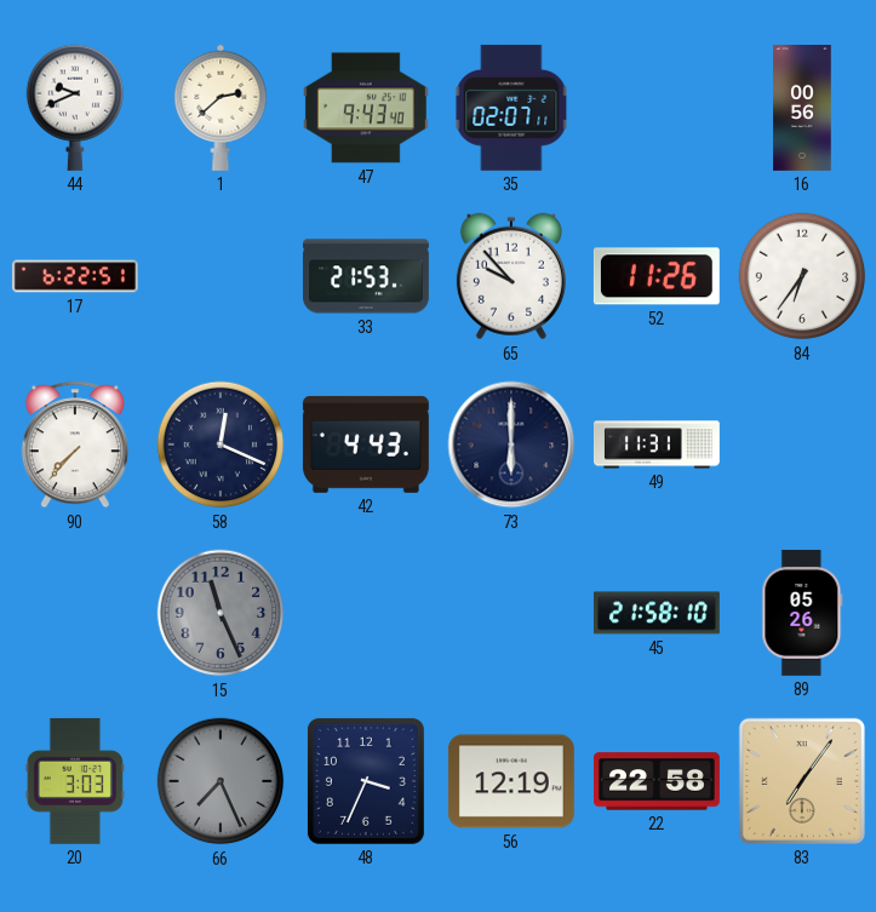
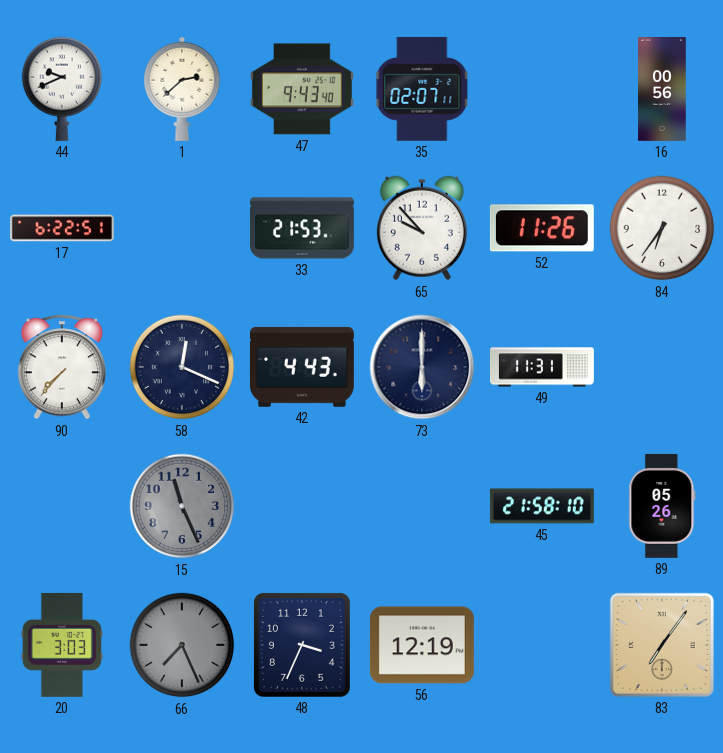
22: 22:58 -> none
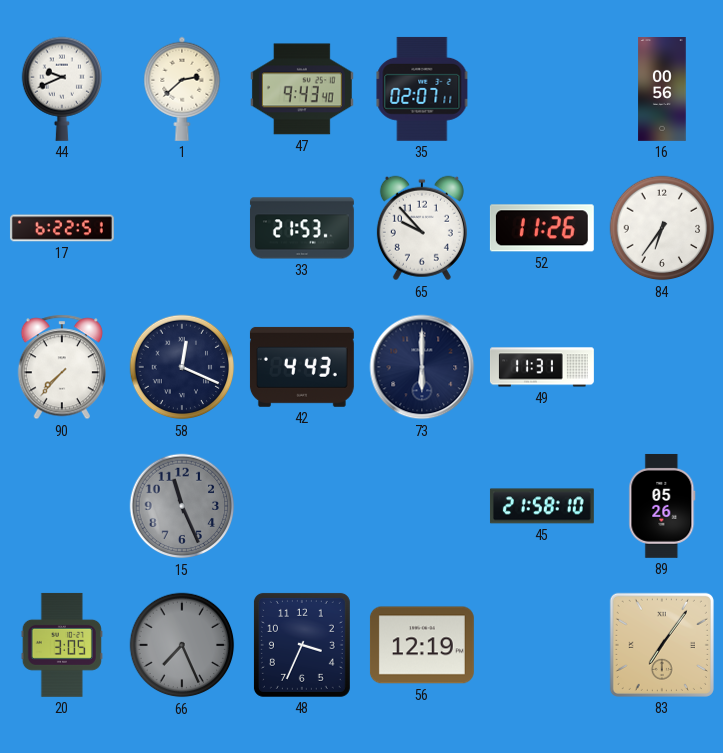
20: 3:03 -> 3:05
